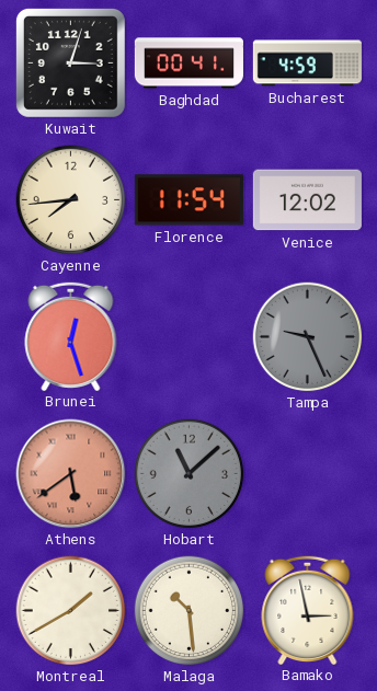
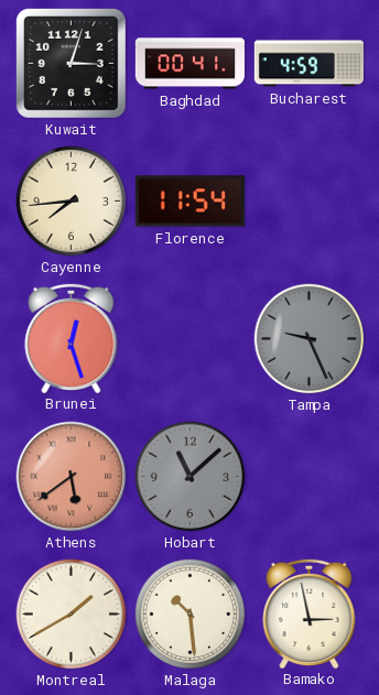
Venice: 12:02 -> none
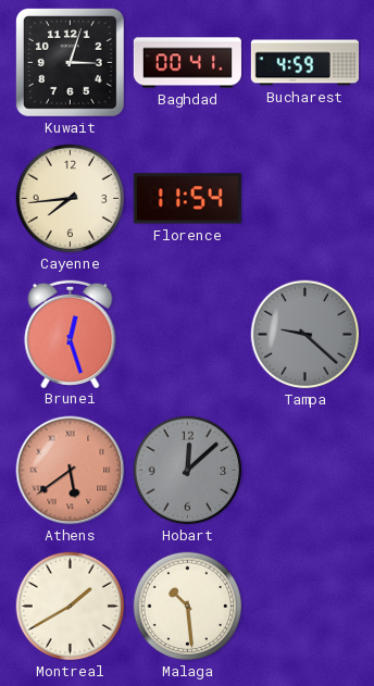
Tampa: 9:26 -> 9:22
Hobart: 11:08 -> 12:08
Bamako: 2:58 -> none
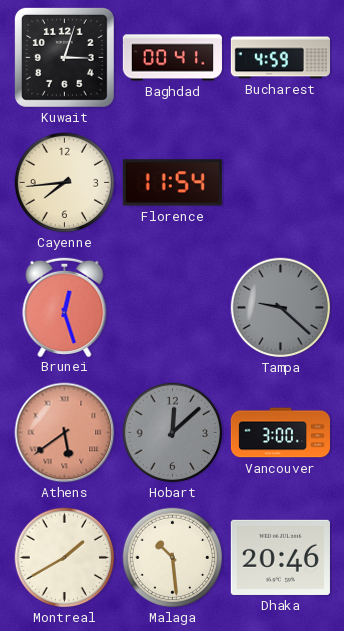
Vancouver: none -> 3:00
Dhaka: none -> 20:46
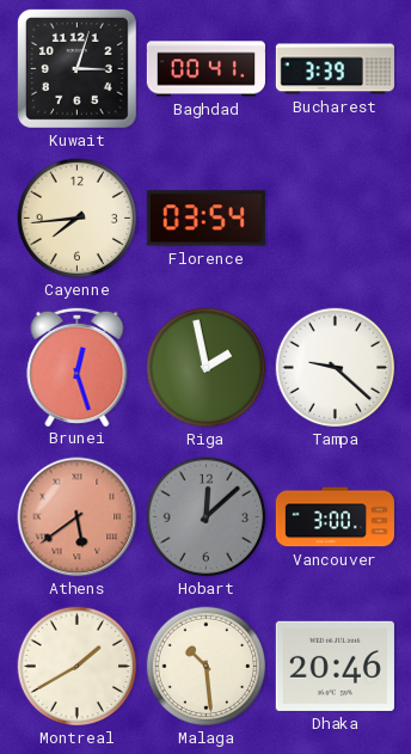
Bucharest: 4:59 -> 3:39
Florence: 11:54 -> 03:54
Riga: none -> 1:58
Tampa dial: grey -> white
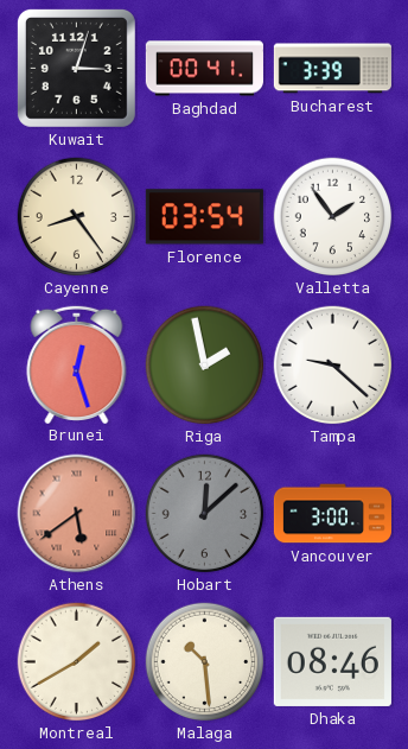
Cayenne: 7:44 -> 8:24
Valletta: none -> 1:54
Dhaka: 20:46 -> 08:46
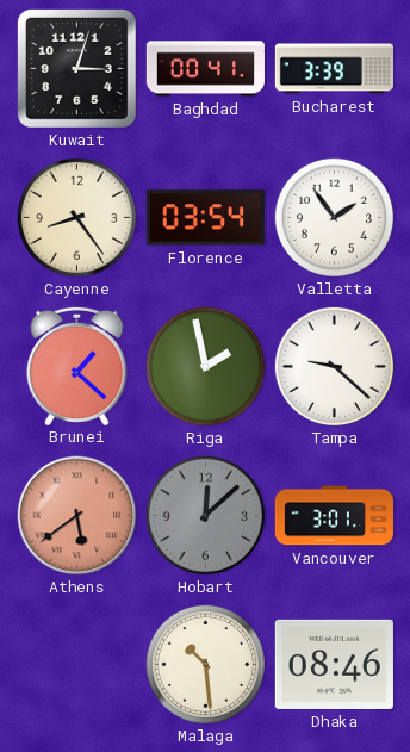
Brunei: 12:27 -> 1:22
Vancouver: 3:00 -> 3:01
Montreal: 1:40 -> none
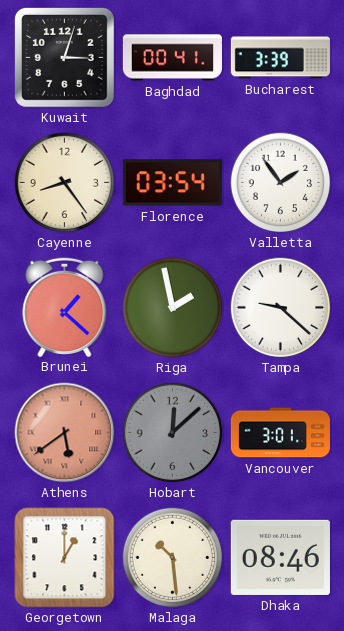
Georgetown: none -> 1:00
